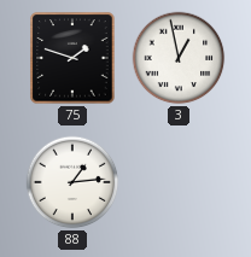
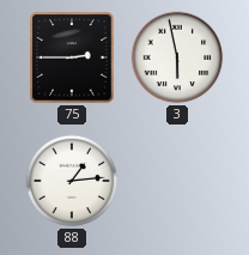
75: 1:48 -> 2:45
3: 12:58 -> 5:58
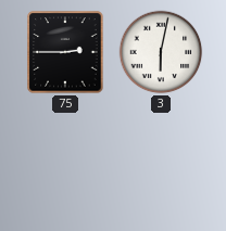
3: 5:58 -> 6:02
88: 1:14 -> none
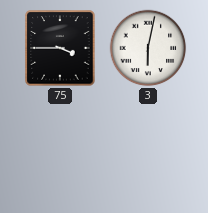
75: 2:45 -> 3:45
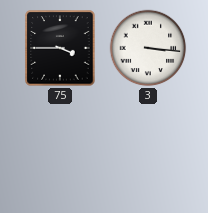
3: 6:02 -> 3:16
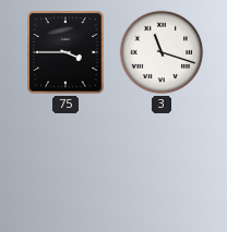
3: 3:16 -> 11:18
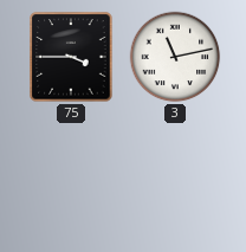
3: 11:18 -> 11:13
